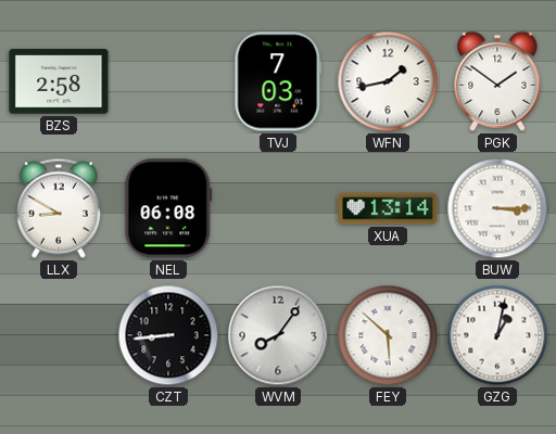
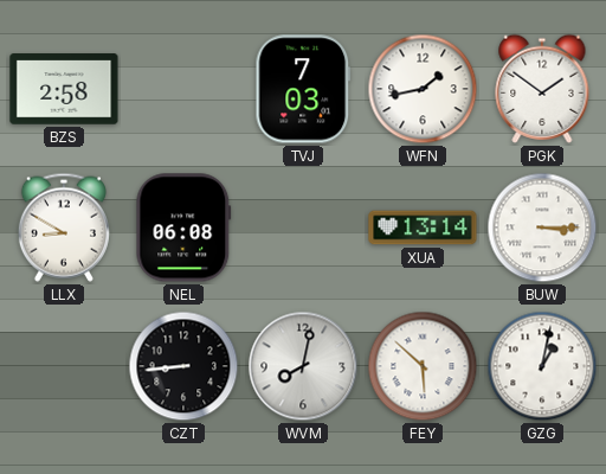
WVM: 8:06 -> 8:02
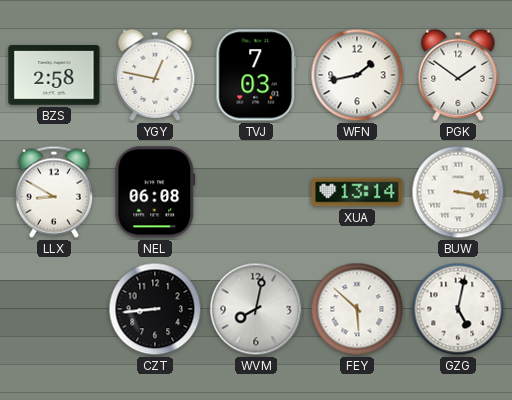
YGY: none -> 12:47
BUW: 3:15 -> 3:17
GZG: 1:02 -> 5:02
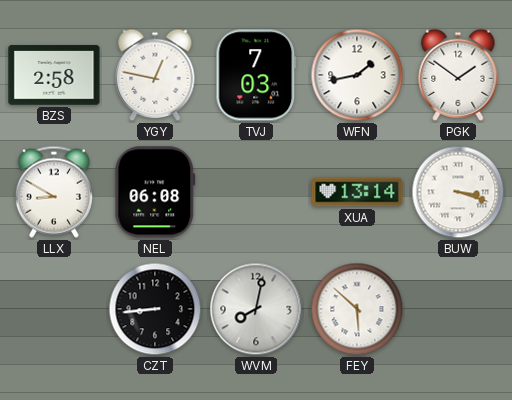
BUW: 3:17 -> 3:18
GZG: 5:02 -> none
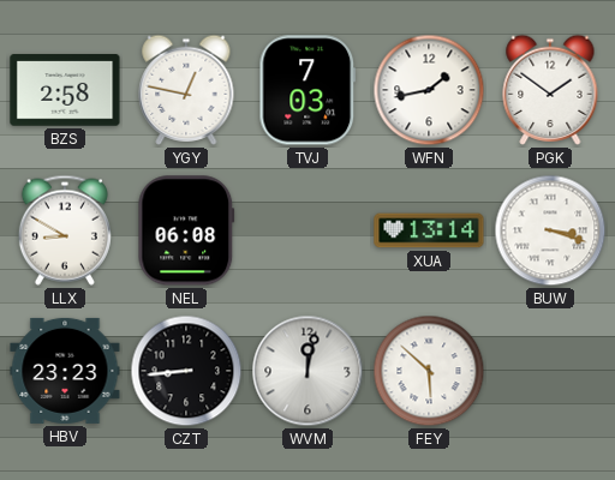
HBV: none -> 23:23
WVM: 8:02 -> 12:02
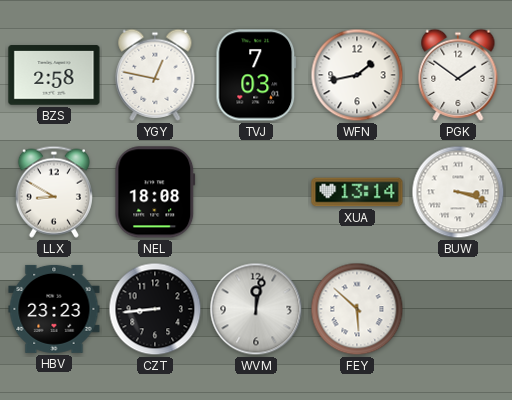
NEL: 06:08 -> 18:08
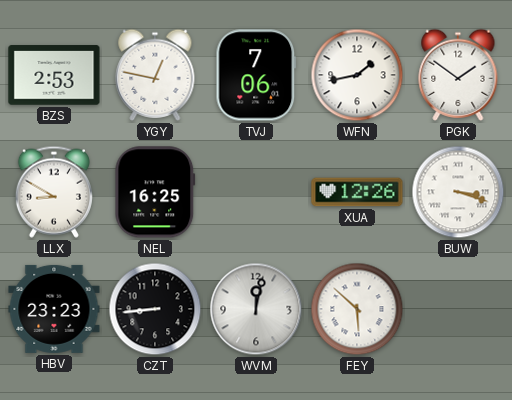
BZS: 2:58 -> 2:53
TVJ: 7:03 -> 7:06
NEL: 18:08 -> 16:25
XUA: 13:14 -> 12:26
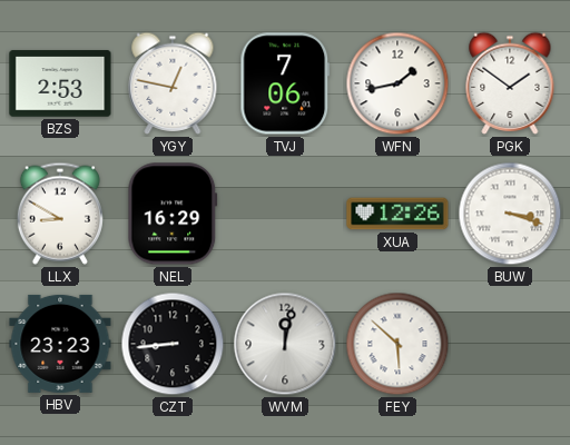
NEL: 16:25 -> 16:29
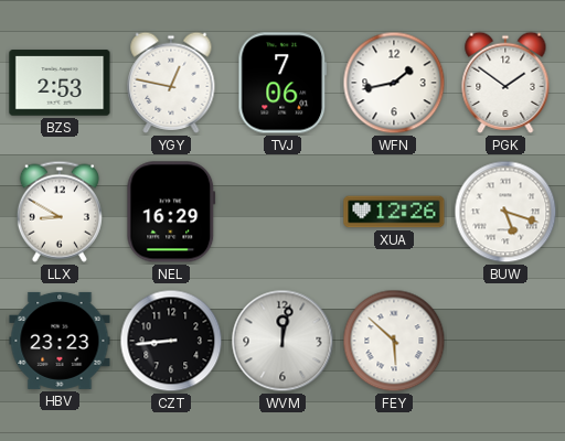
BUW: 3:18 -> 5:18
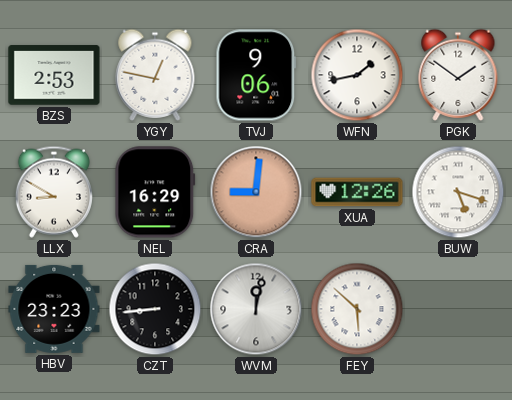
TVJ: 7:06 -> 9:06
CRA: none -> 9:01
